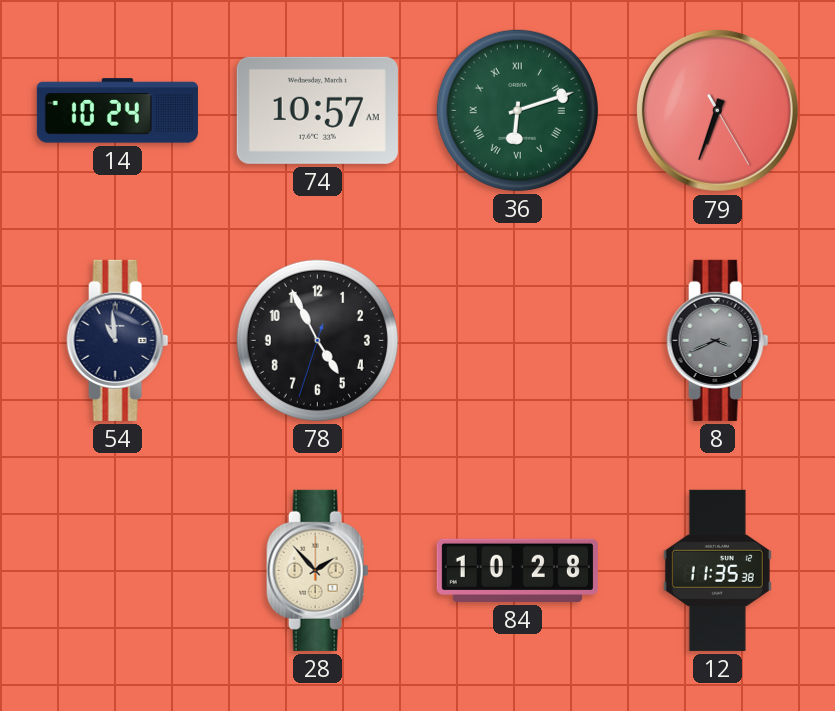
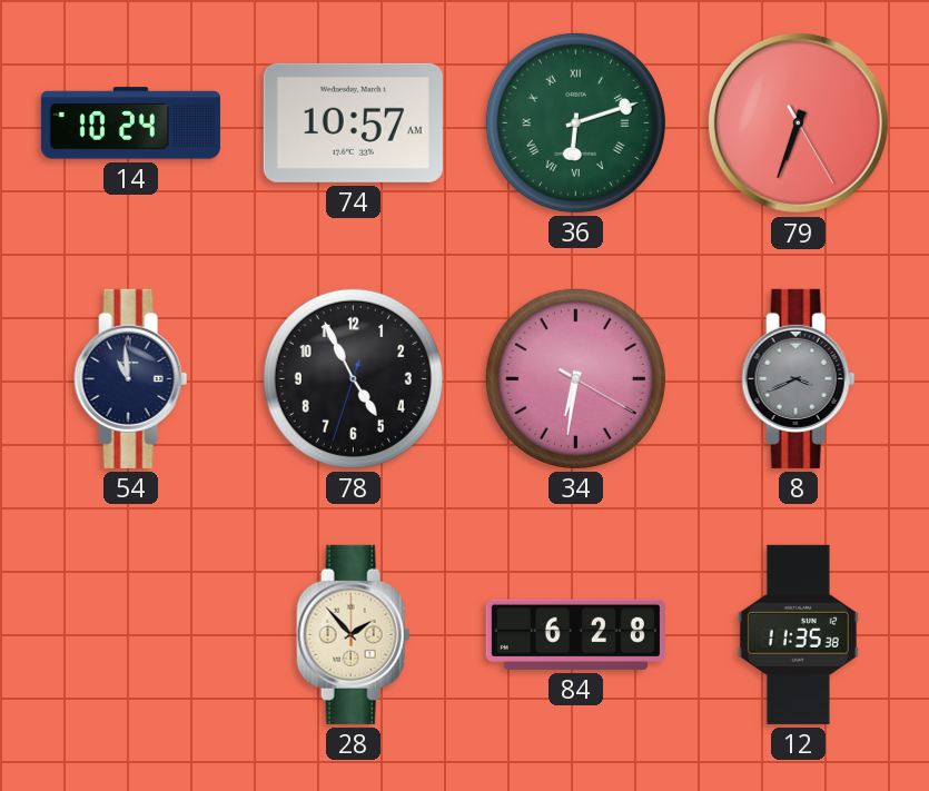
34: none -> 6:31
84: 10:28 -> 6:28
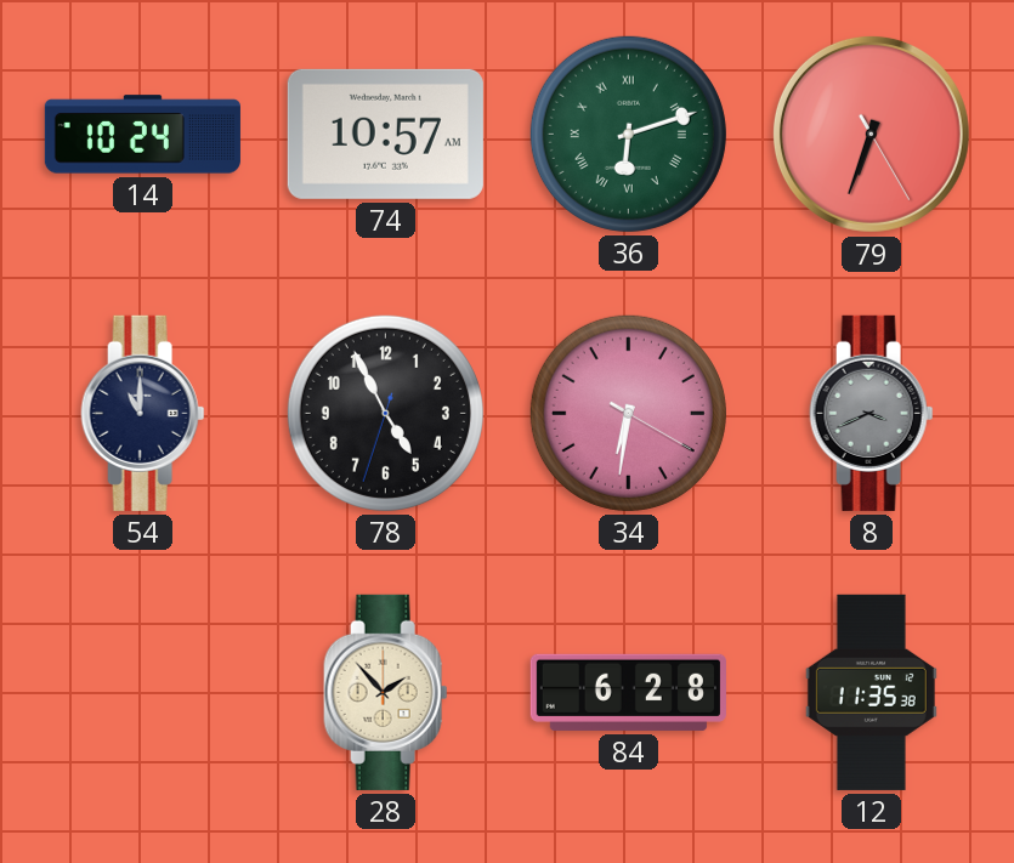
54: 10:59 -> 11:00
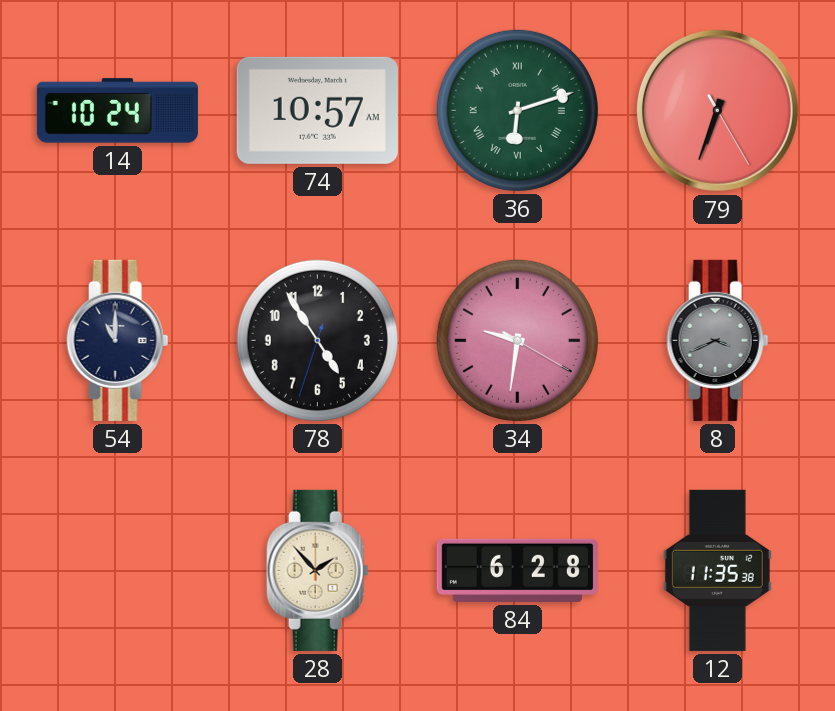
78: 4:55 -> 4:54
34: 6:31 -> 9:31
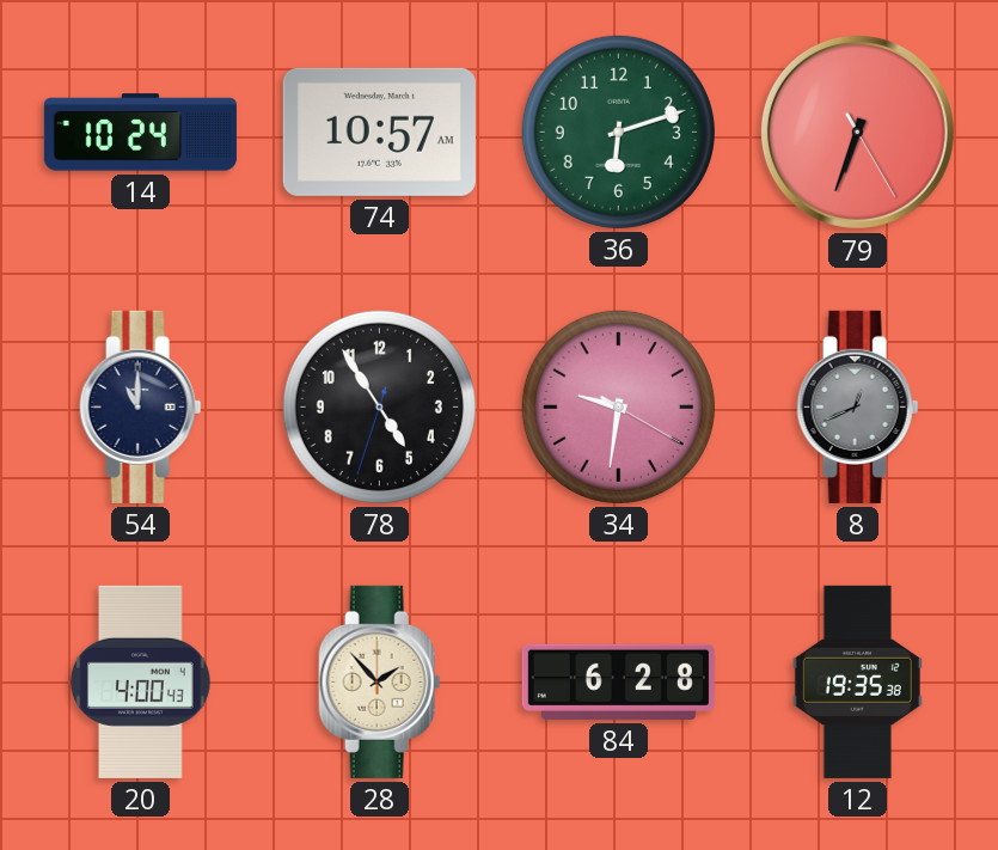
36 numerals: Roman -> Arabic
8: 3:41 -> 12:41
20: none -> 4:00
12: 11:35 -> 19:35
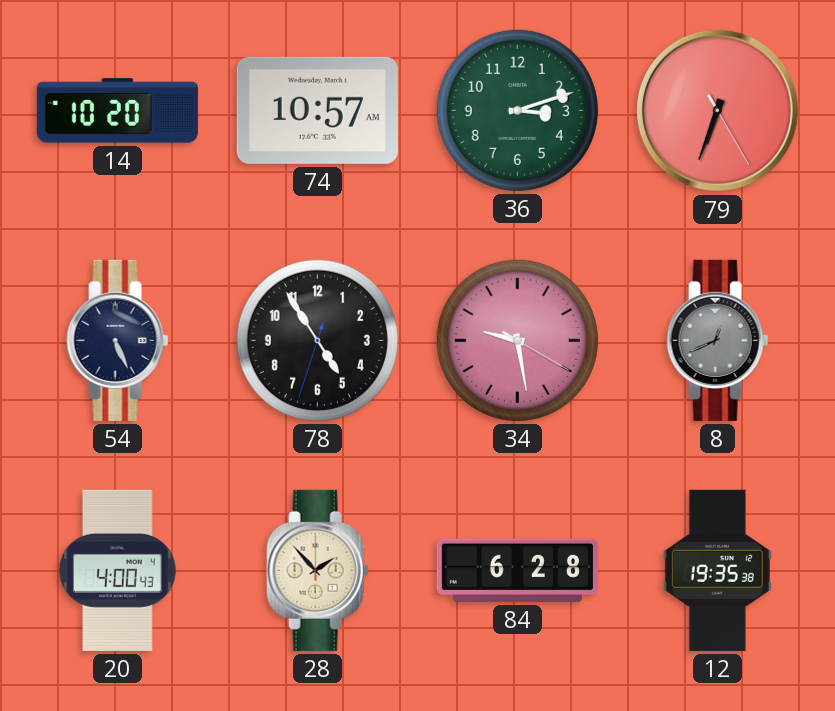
14: 10:24 -> 10:20
36: 6:12 -> 3:12
54: 11:00 -> 5:26
34: 9:31 -> 9:28
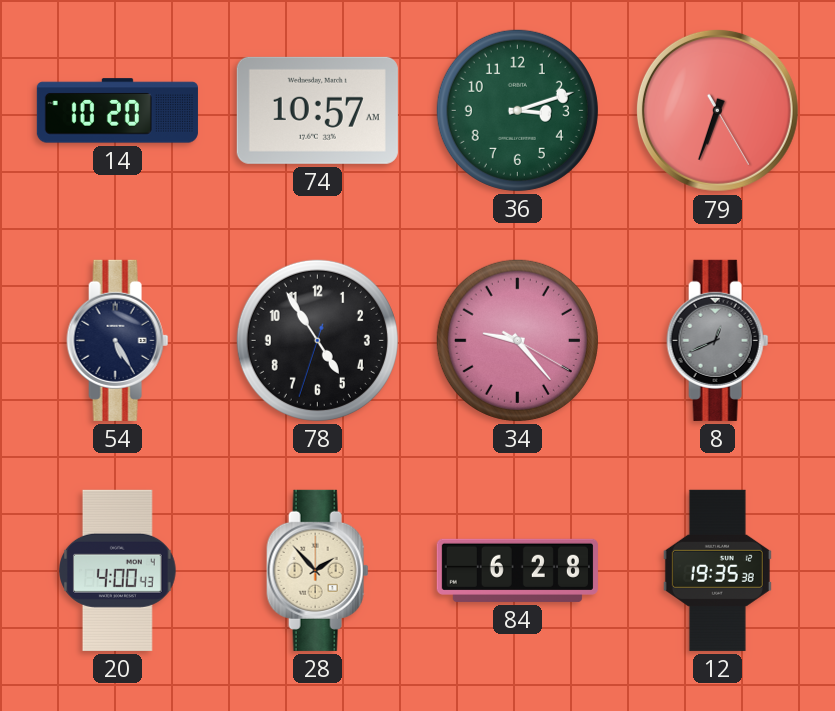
54: 5:26 -> 5:25
34: 9:28 -> 9:23
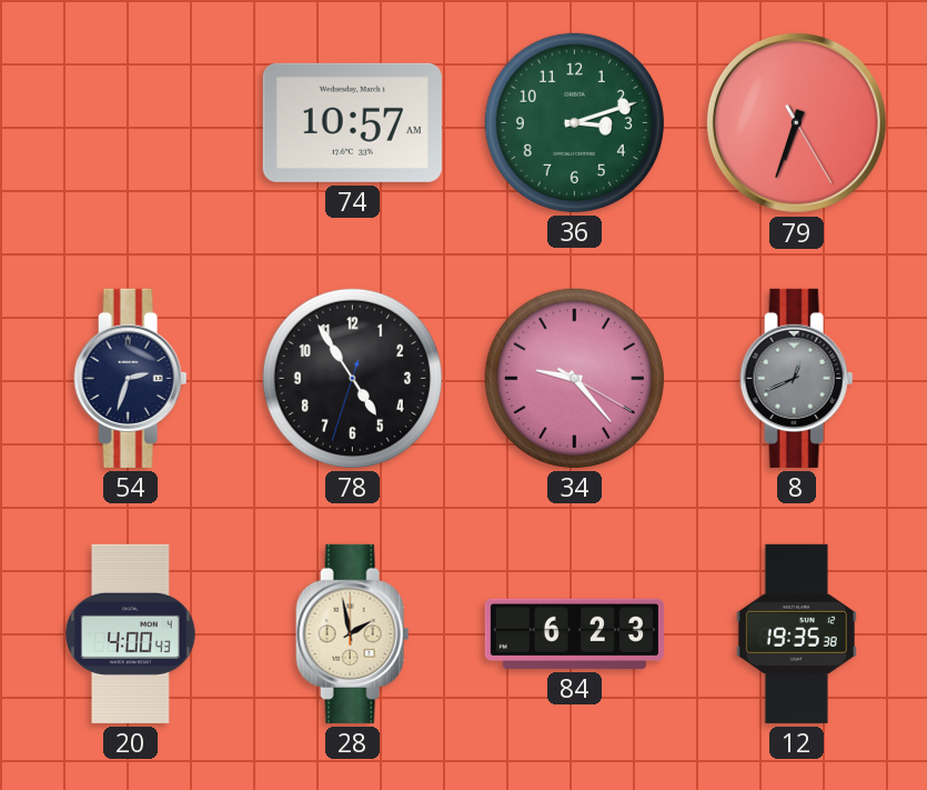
14: 10:20 -> none
54: 5:25 -> 2:33
28: 1:53 -> 1:58
84: 6:28 -> 6:23
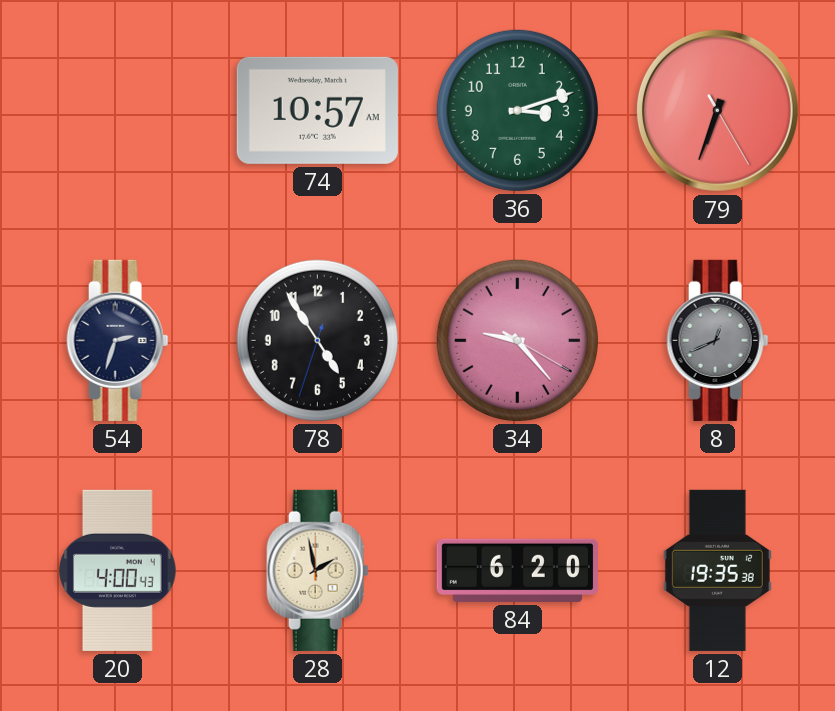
84: 6:23 -> 6:20
